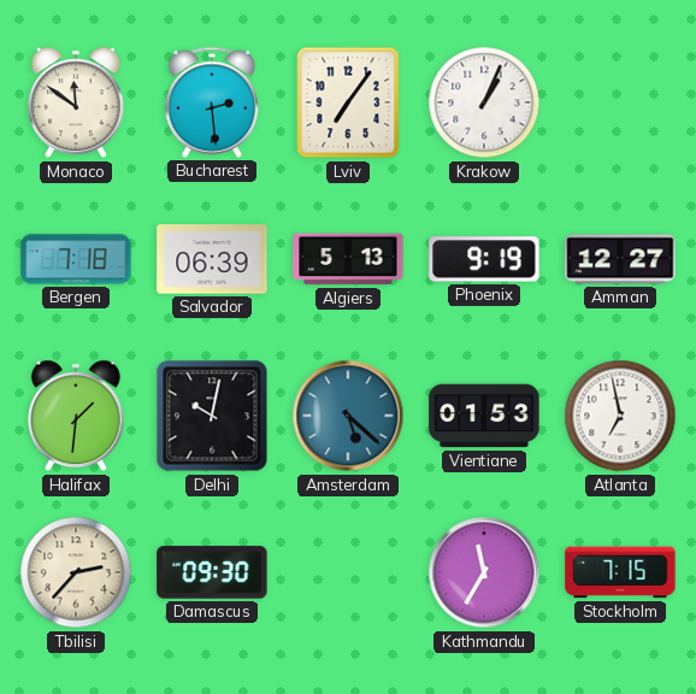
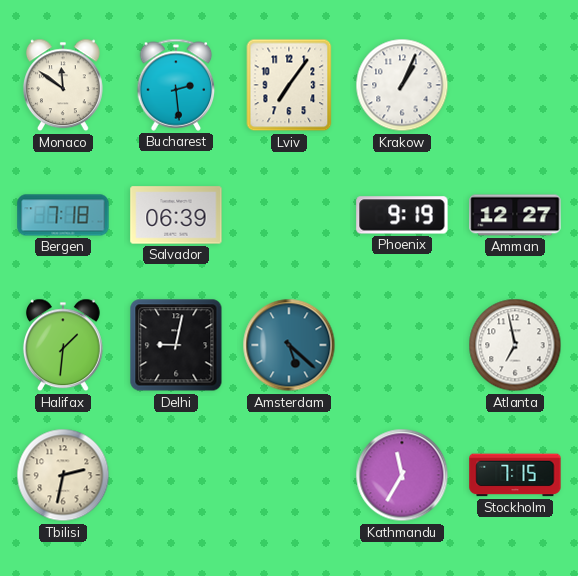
Algiers: 5:13 -> none
Delhi: 10:02 -> 9:02
Vientiane: 01:53 -> none
Tbilisi: 2:37 -> 2:32
Damascus: 09:30 -> none
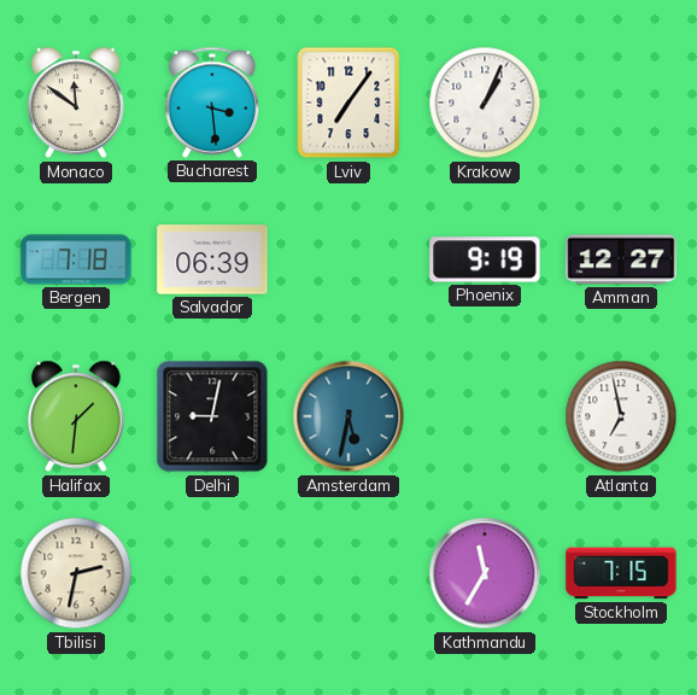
Bucharest: 2:29 -> 3:29
Amsterdam: 5:22 -> 5:32
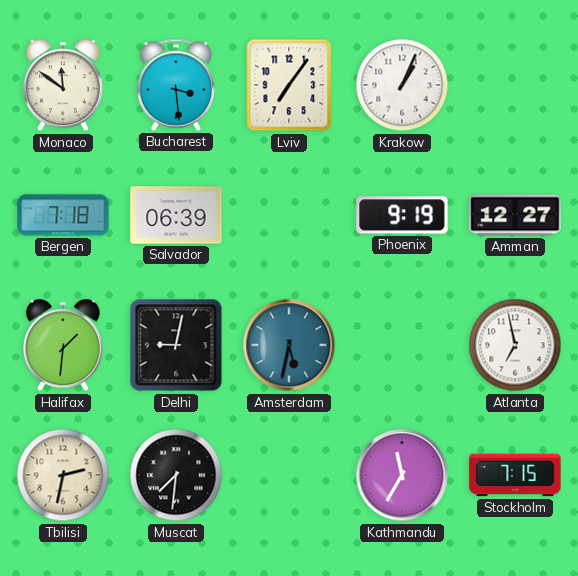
Muscat: none -> 7:31
